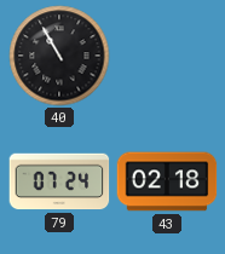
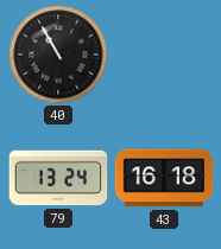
79: 07:24 -> 13:24
43: 02:18 -> 16:18
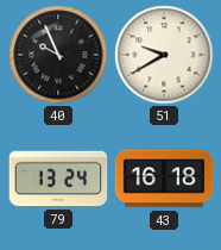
40: 10:55 -> 9:56
51: none -> 9:40
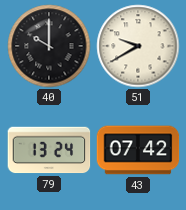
40: 9:56 -> 10:00
43: 16:18 -> 07:42
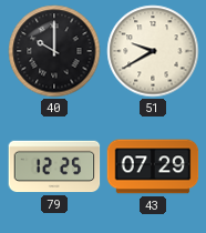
79: 13:24 -> 12:25
43: 07:42 -> 07:29
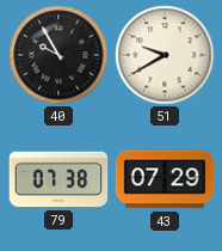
40: 10:00 -> 9:55
79: 12:25 -> 07:38
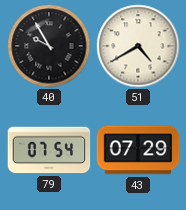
51: 9:40 -> 4:40
79: 07:38 -> 07:54
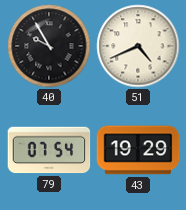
51: 4:40 -> 4:41
43: 07:29 -> 19:29
